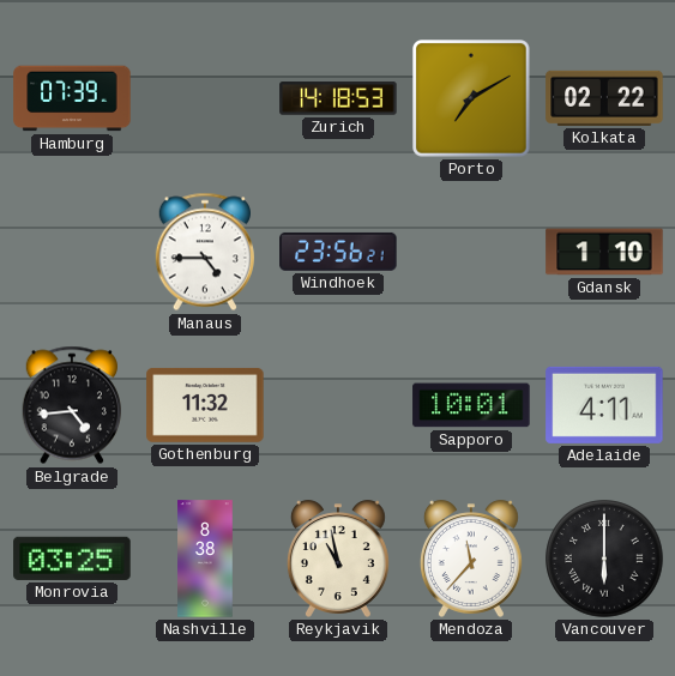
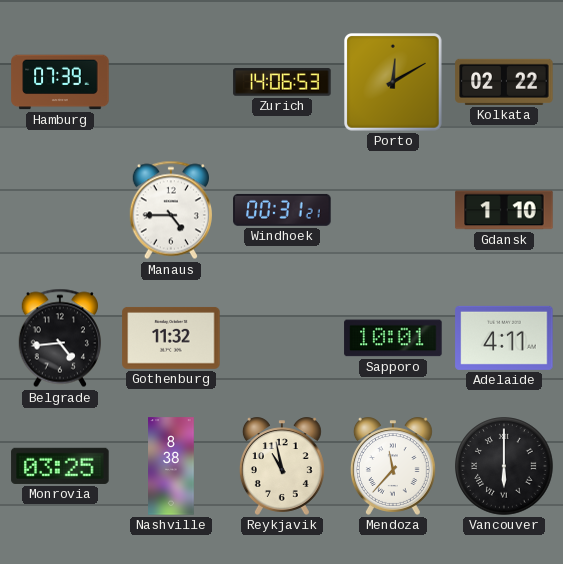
Zurich: 14:18 -> 14:06
Porto: 7:10 -> 12:10
Windhoek: 23:56 -> 00:31
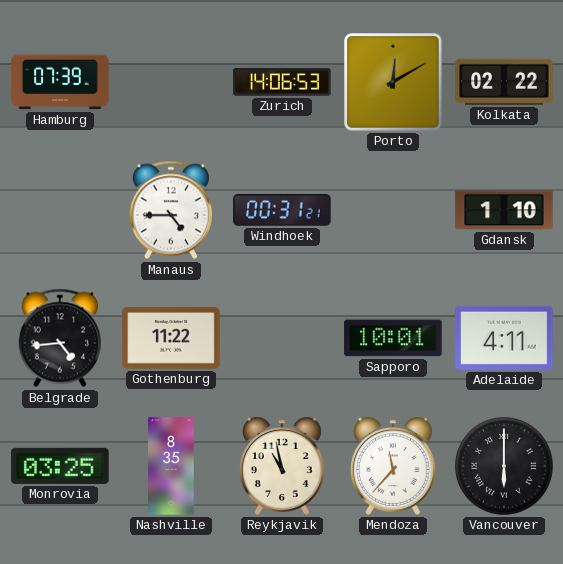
Gothenburg: 11:32 -> 11:22
Nashville: 8:38 -> 8:35
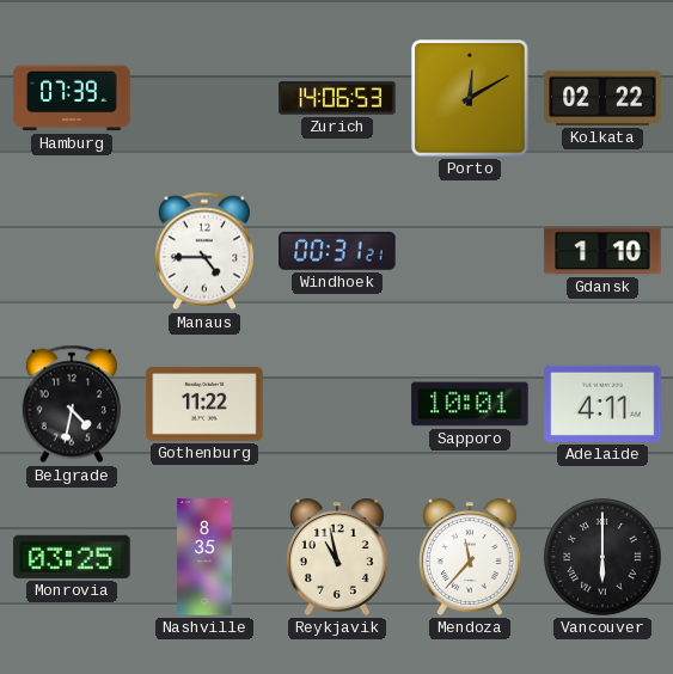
Belgrade: 4:44 -> 4:32
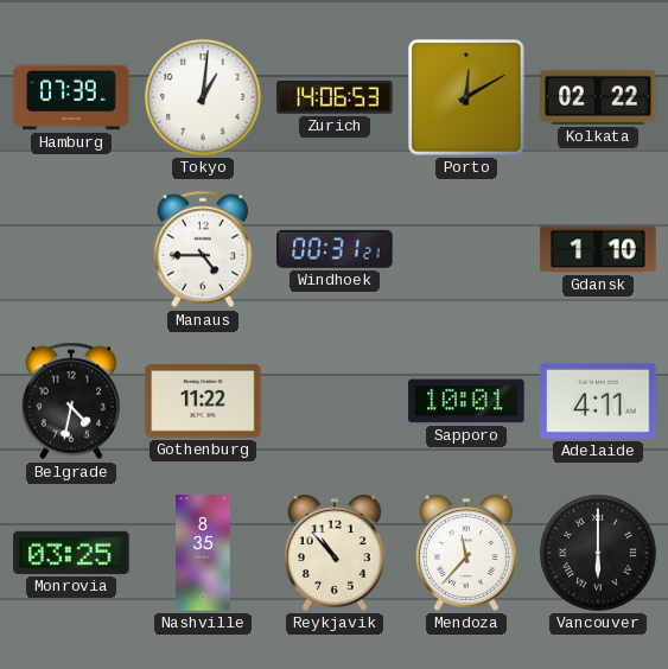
Tokyo: none -> 1:01
Reykjavik: 10:58 -> 10:53
